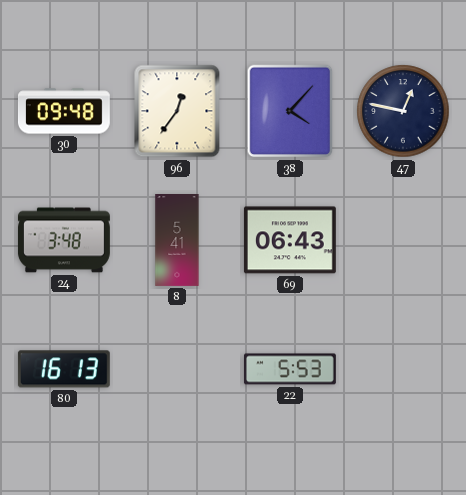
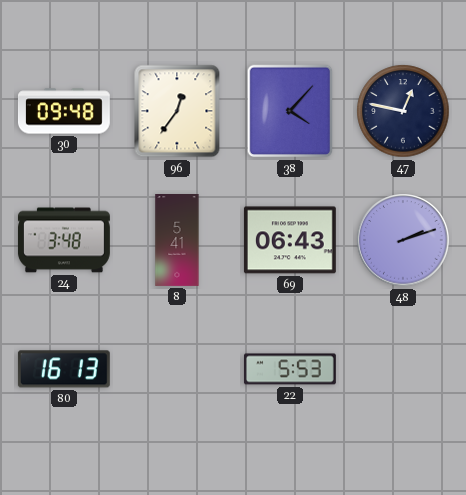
48: none -> 2:12
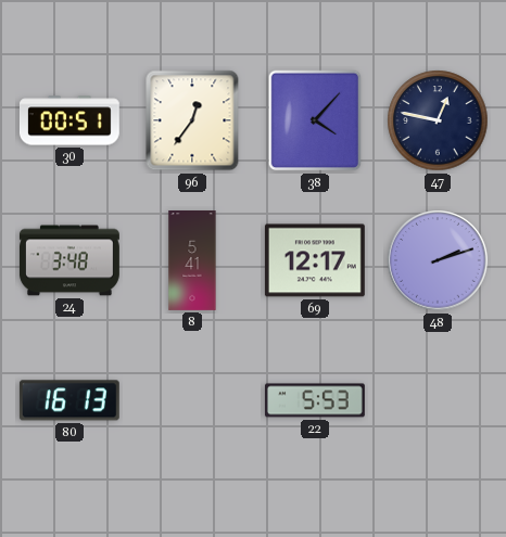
30: 09:48 -> 00:51
69: 06:43 -> 12:17
